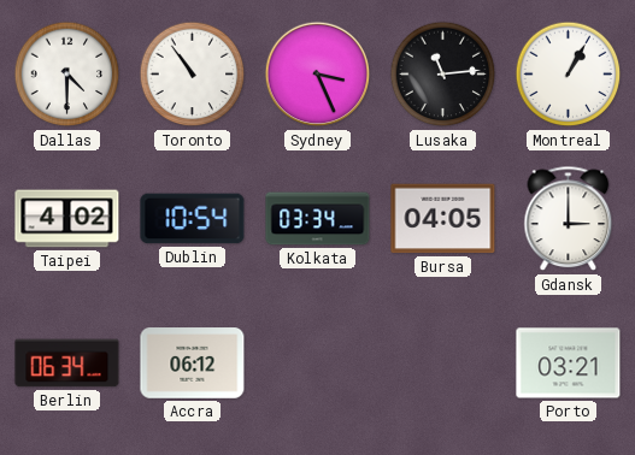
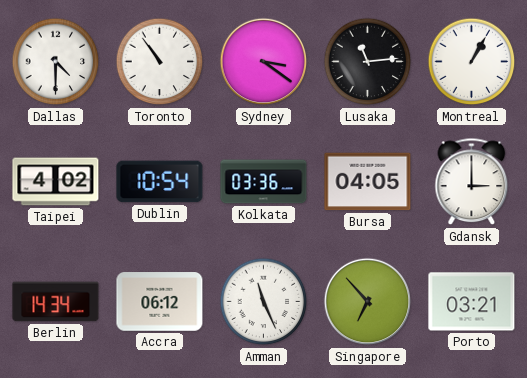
Sydney: 3:26 -> 3:21
Kolkata: 03:34 -> 03:36
Berlin: 06:34 -> 14:34
Amman: none -> 11:26
Singapore: none -> 6:53
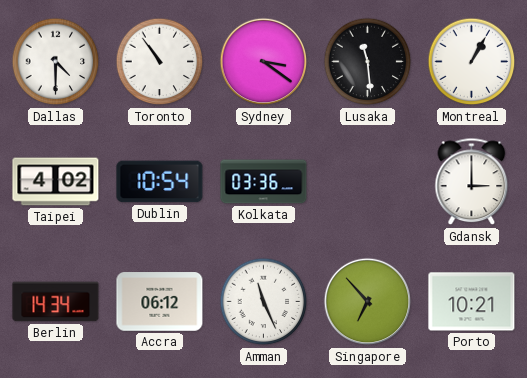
Lusaka: 11:14 -> 11:29
Bursa: 04:05 -> none
Porto: 03:21 -> 10:21
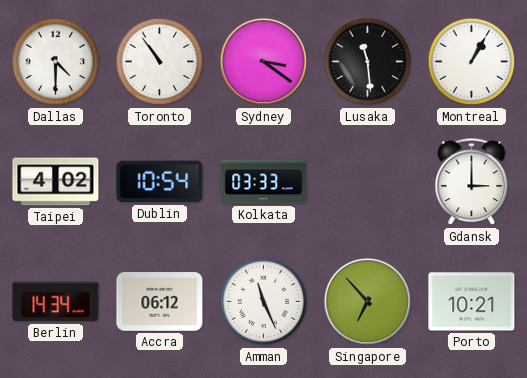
Kolkata: 03:36 -> 03:33
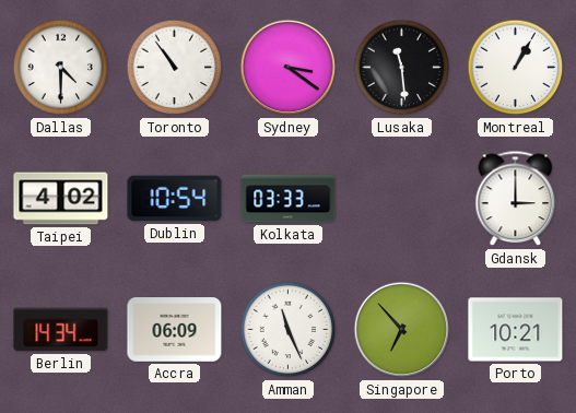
Accra: 06:12 -> 06:09
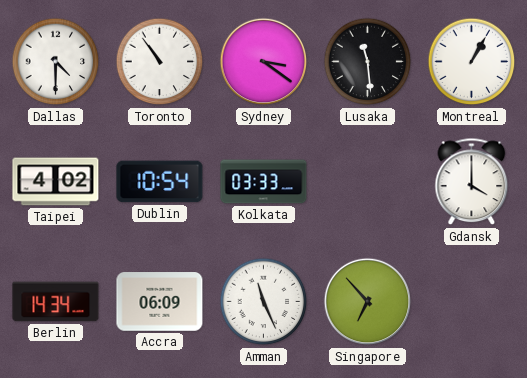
Gdansk: 3:00 -> 4:00
Porto: 10:21 -> none
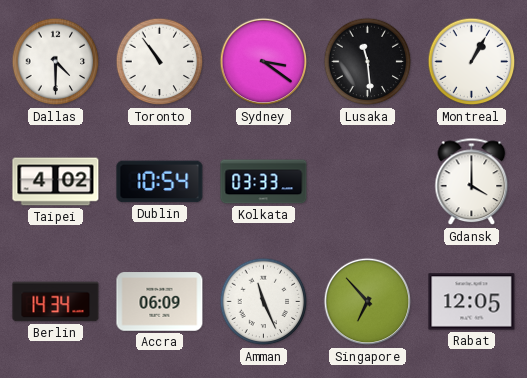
Rabat: none -> 12:05
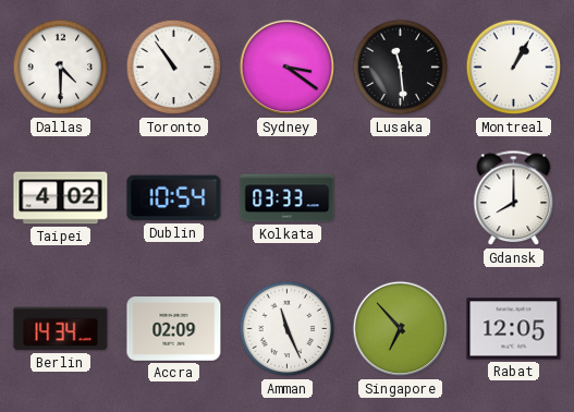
Gdansk: 4:00 -> 8:00
Accra: 06:09 -> 02:09
